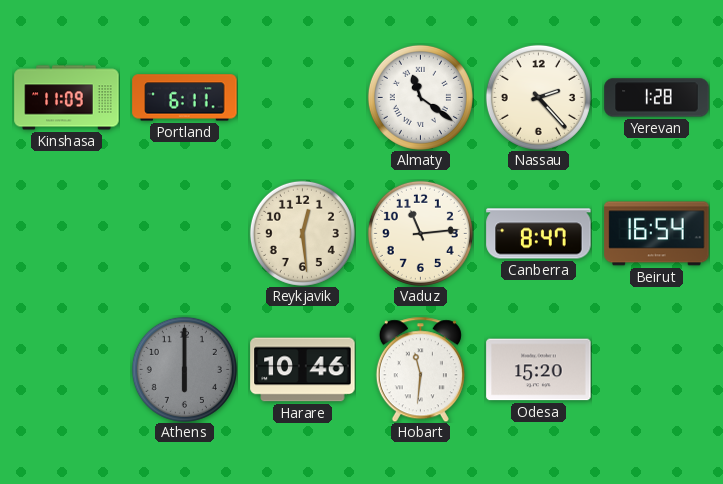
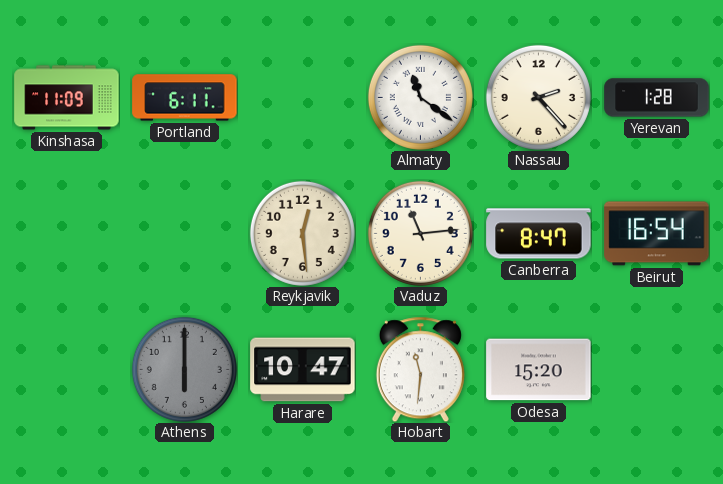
Harare: 10:46 -> 10:47
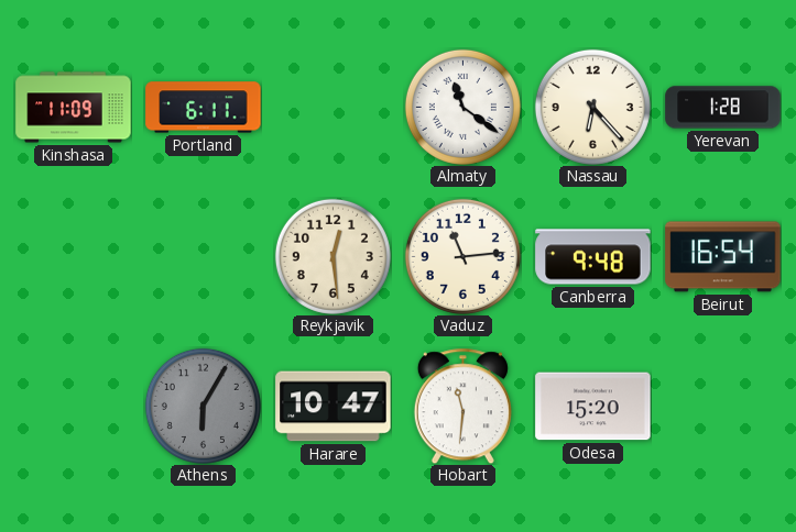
Nassau: 2:23 -> 6:23
Canberra: 8:47 -> 9:48
Athens: 6:00 -> 6:05
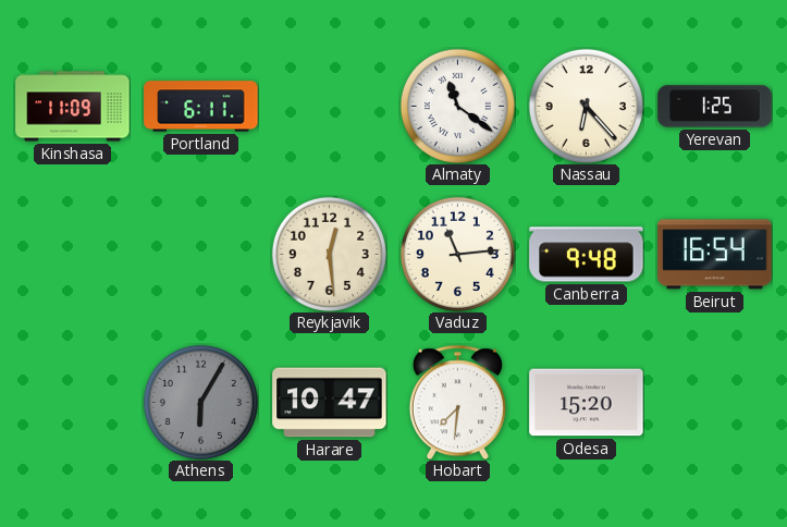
Yerevan: 1:28 -> 1:25
Hobart: 11:31 -> 7:31
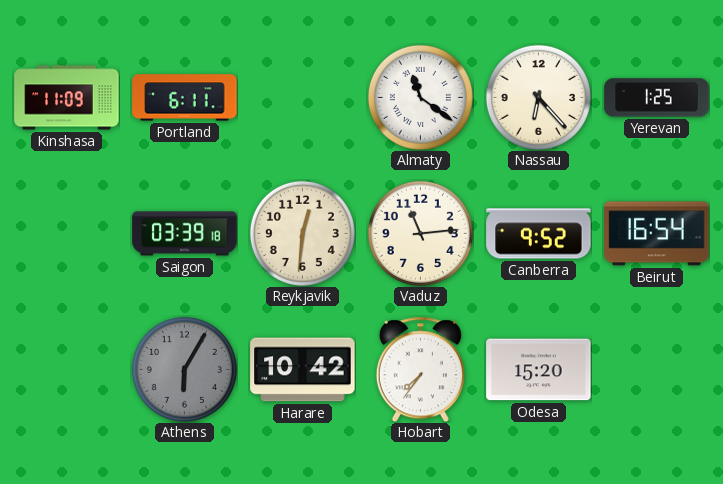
Saigon: none -> 03:39
Reykjavik: 12:29 -> 12:31
Canberra: 9:48 -> 9:52
Harare: 10:47 -> 10:42
Hobart: 7:31 -> 7:36
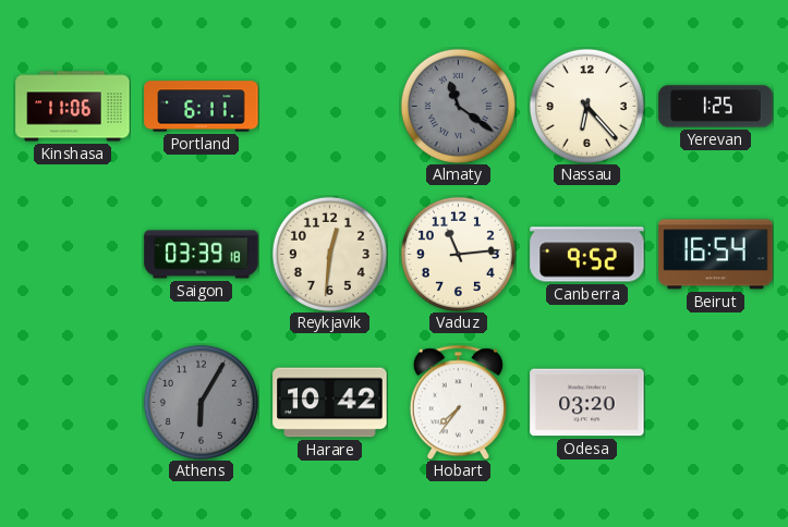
Kinshasa: 11:09 -> 11:06
Almaty dial: white -> grey
Odesa: 15:20 -> 03:20
